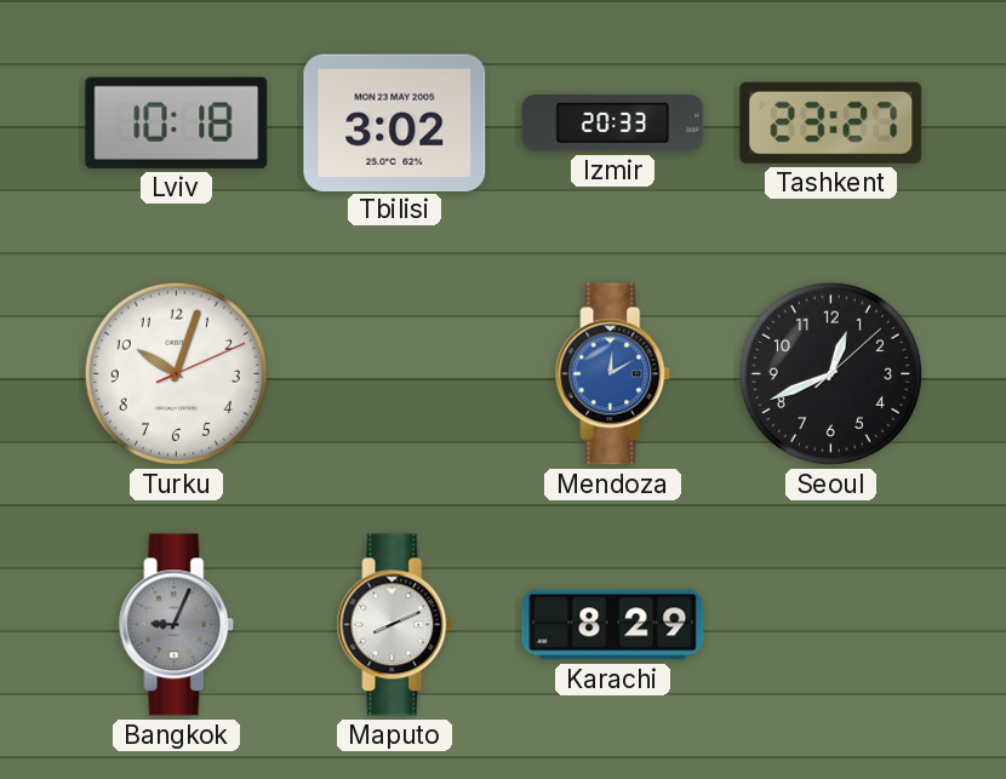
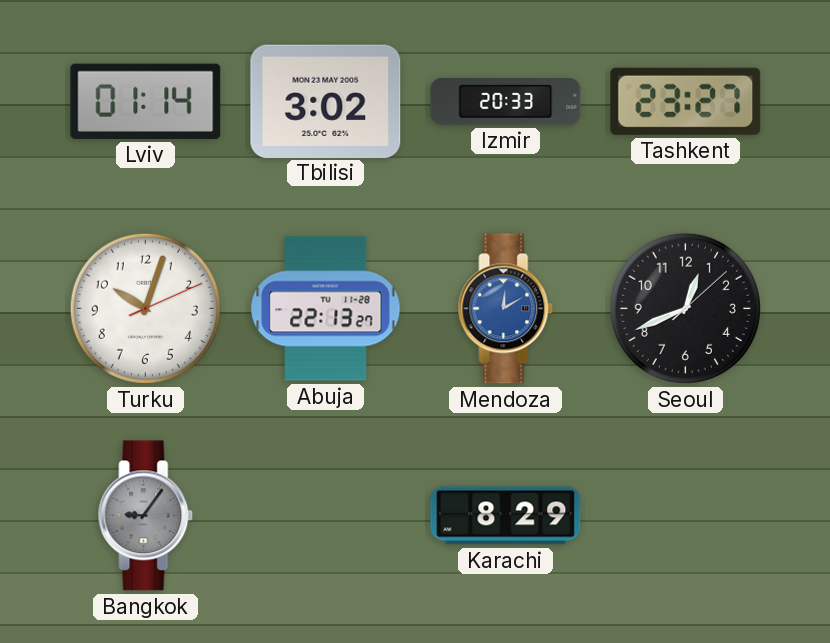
Lviv: 10:18 -> 01:14
Abuja: none -> 22:13
Bangkok: 9:04 -> 9:06
Maputo: 8:11 -> none
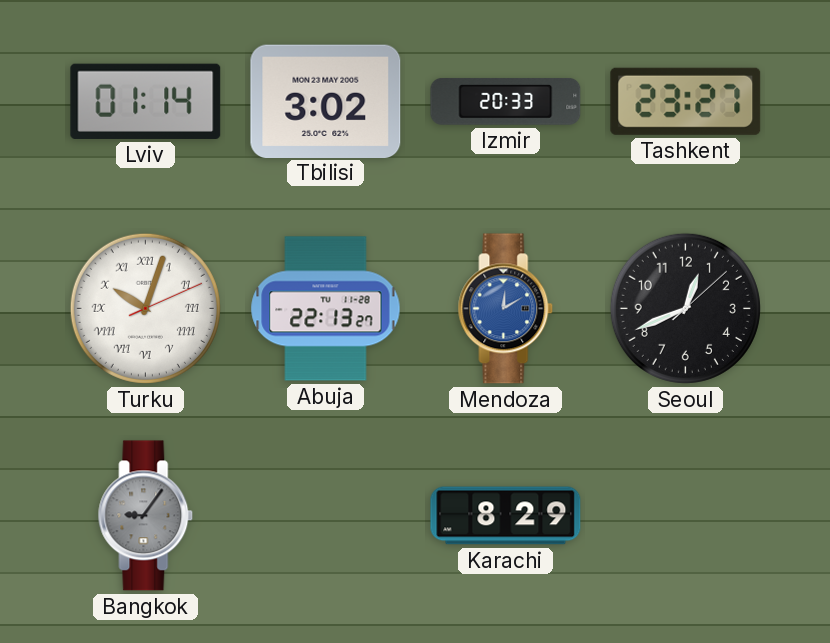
Turku numerals: Arabic -> Roman
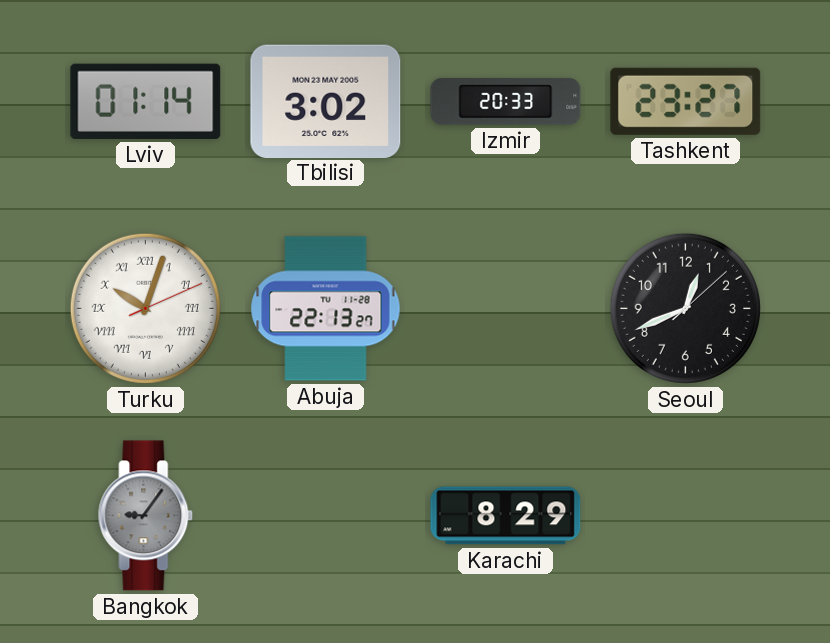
Mendoza: 12:10 -> none
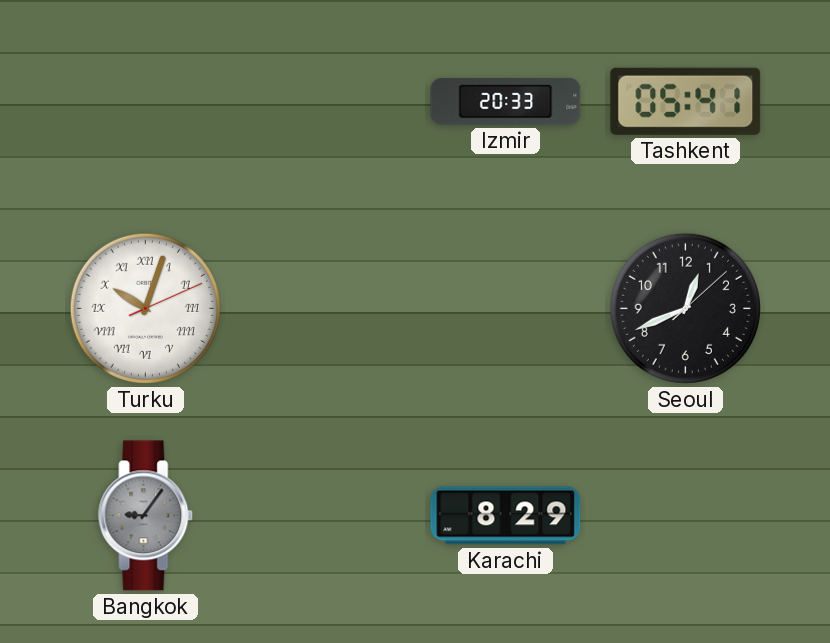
Lviv: 01:14 -> none
Tbilisi: 3:02 -> none
Tashkent: 23:27 -> 05:41
Abuja: 22:13 -> none
